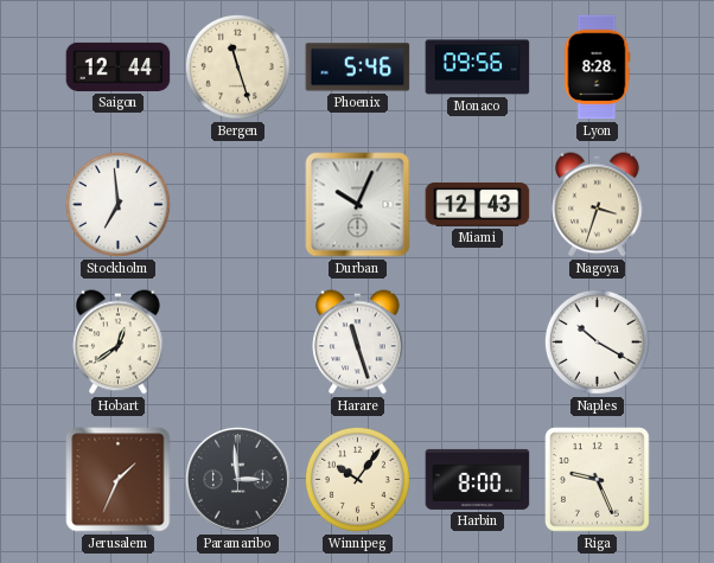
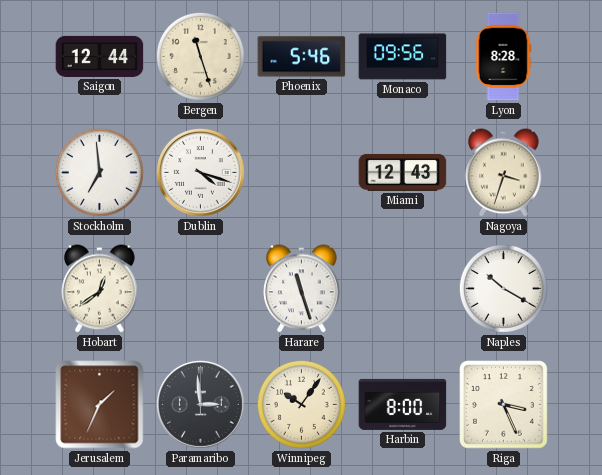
Dublin: none -> 4:18
Durban: 10:04 -> none
Riga: 9:26 -> 3:26
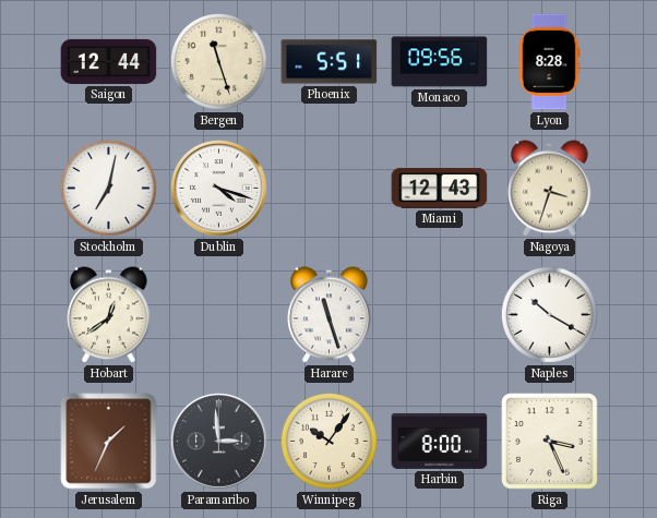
Phoenix: 5:46 -> 5:51
Stockholm: 6:59 -> 7:02
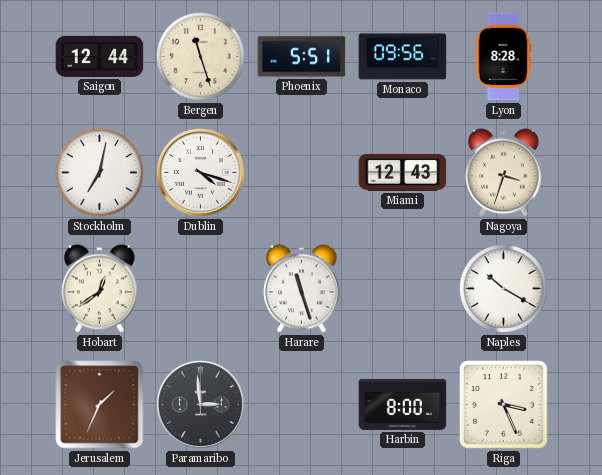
Winnipeg: 10:06 -> none
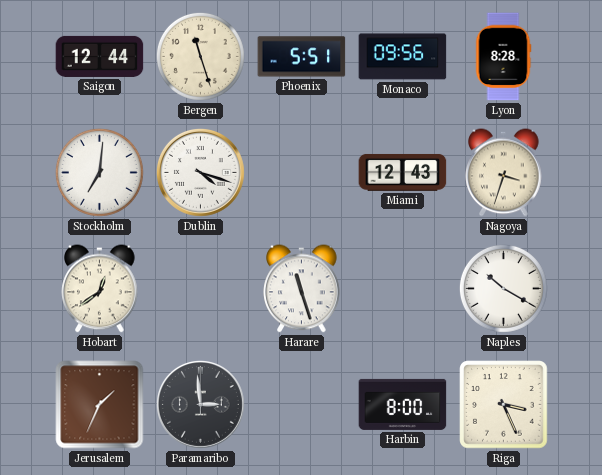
Stockholm: 7:02 -> 7:01
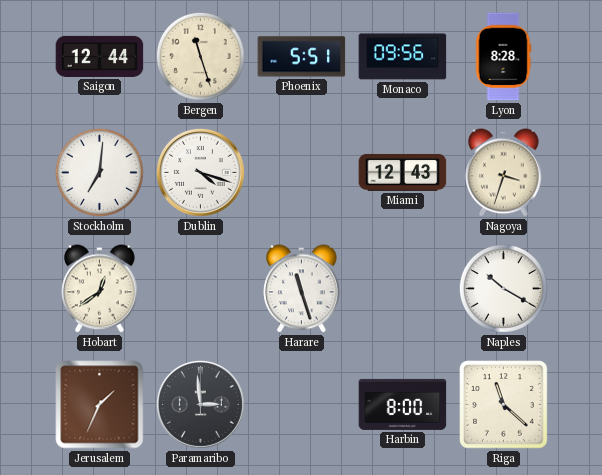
Riga: 3:26 -> 11:22
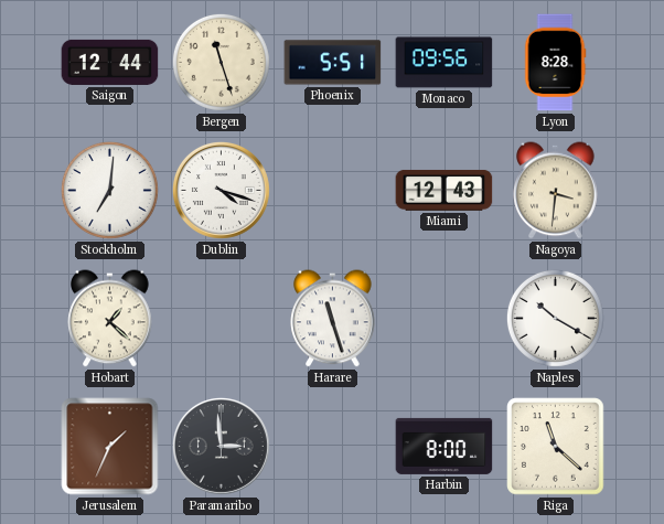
Nagoya: 3:33 -> 3:31
Hobart: 12:39 -> 1:22
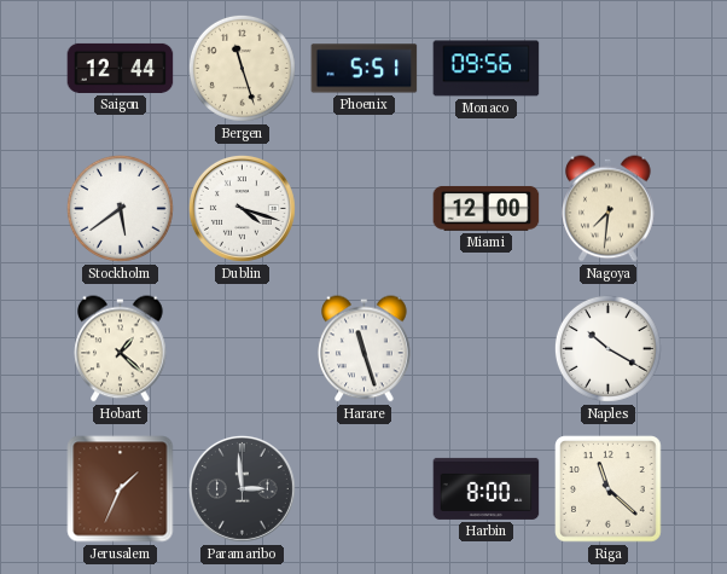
Lyon: 8:28 -> none
Stockholm: 7:01 -> 5:39
Miami: 12:43 -> 12:00
Nagoya: 3:31 -> 7:31
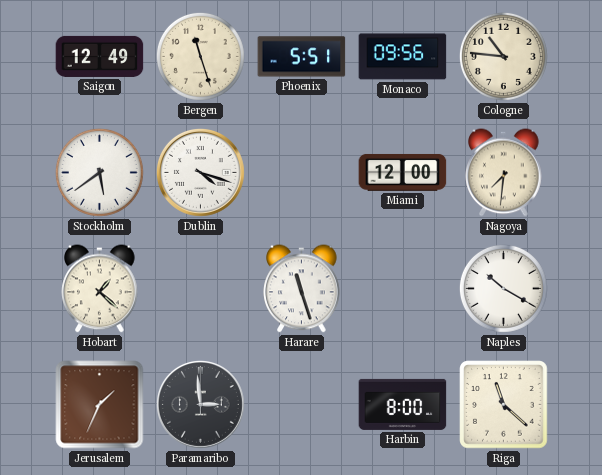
Saigon: 12:44 -> 12:49
Cologne: none -> 10:46
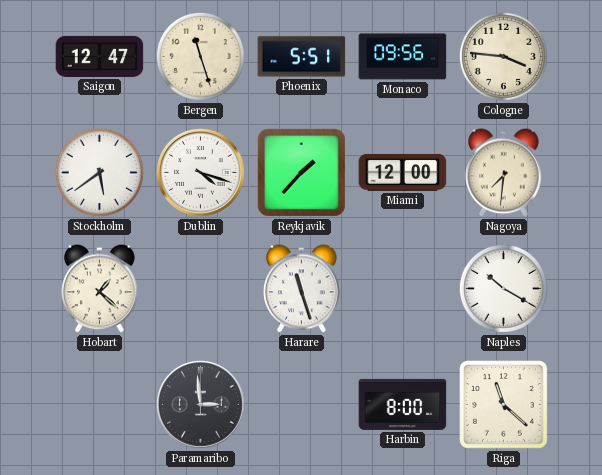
Saigon: 12:49 -> 12:47
Cologne: 10:46 -> 3:46
Reykjavik: none -> 1:37
Jerusalem: 1:34 -> none
